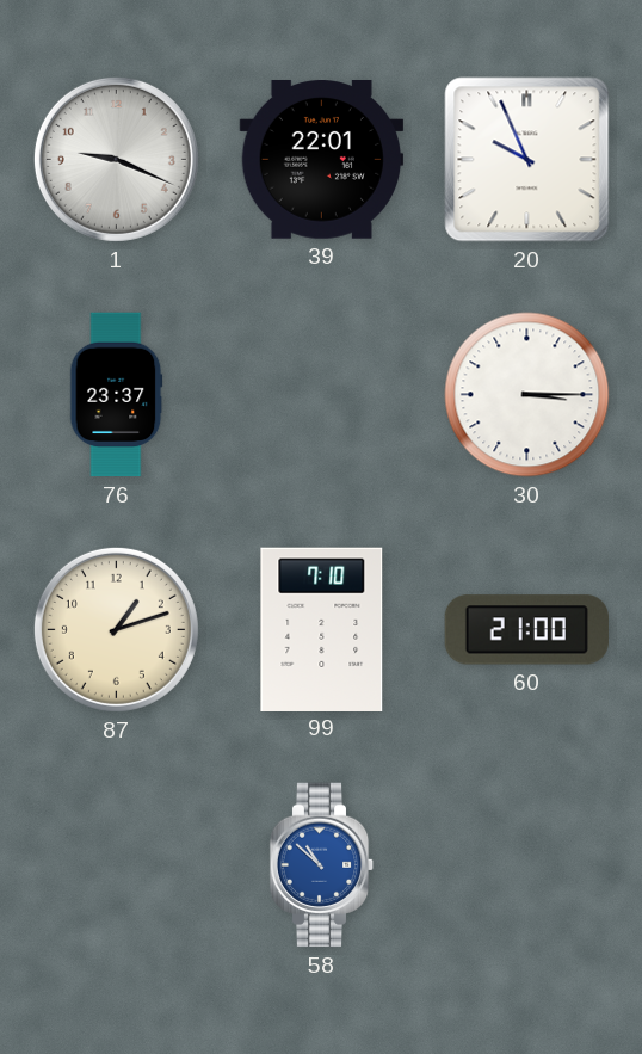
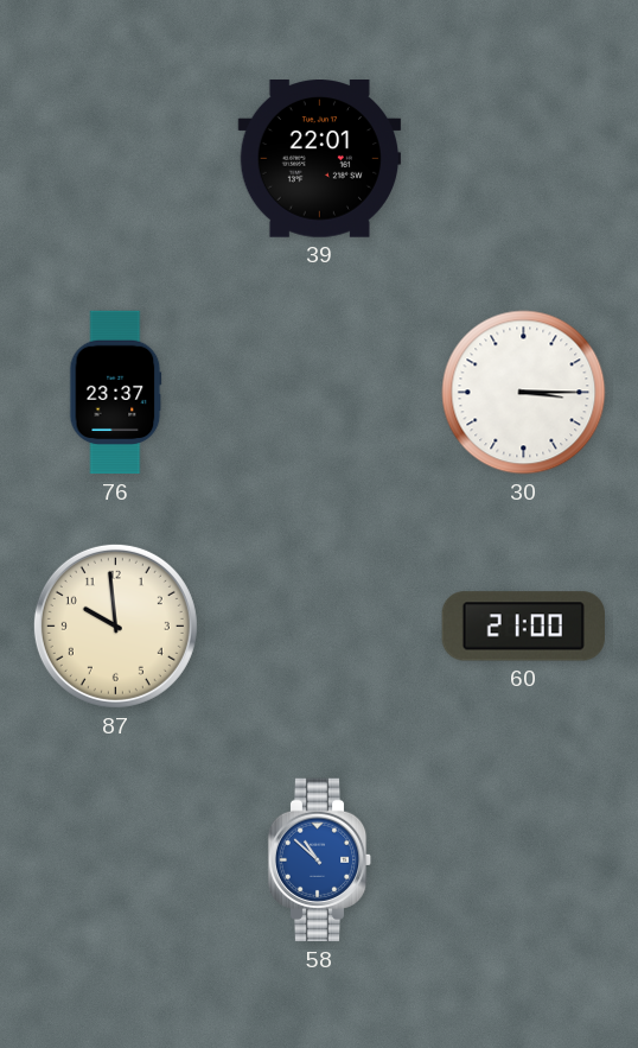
1: 9:19 -> none
20: 9:56 -> none
87: 1:12 -> 9:59
99: 7:10 -> none
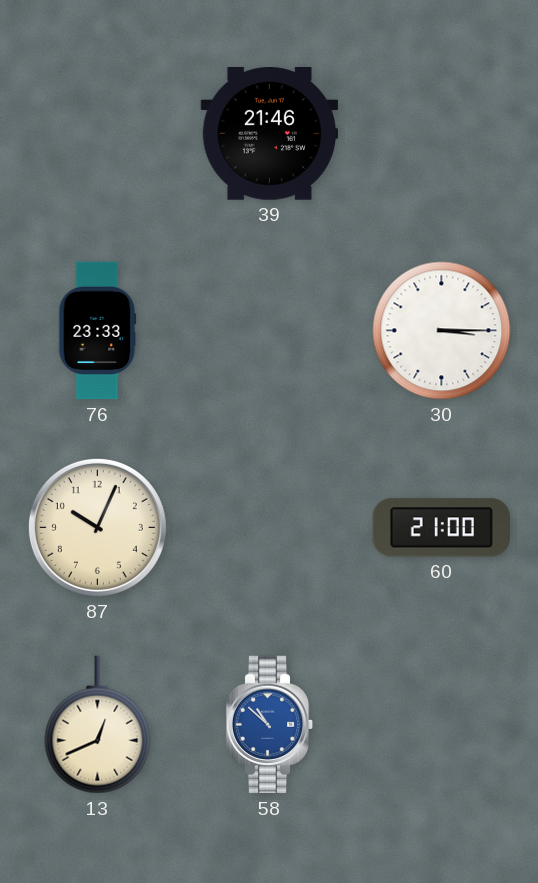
39: 22:01 -> 21:46
76: 23:37 -> 23:33
87: 9:59 -> 10:04
13: none -> 12:41
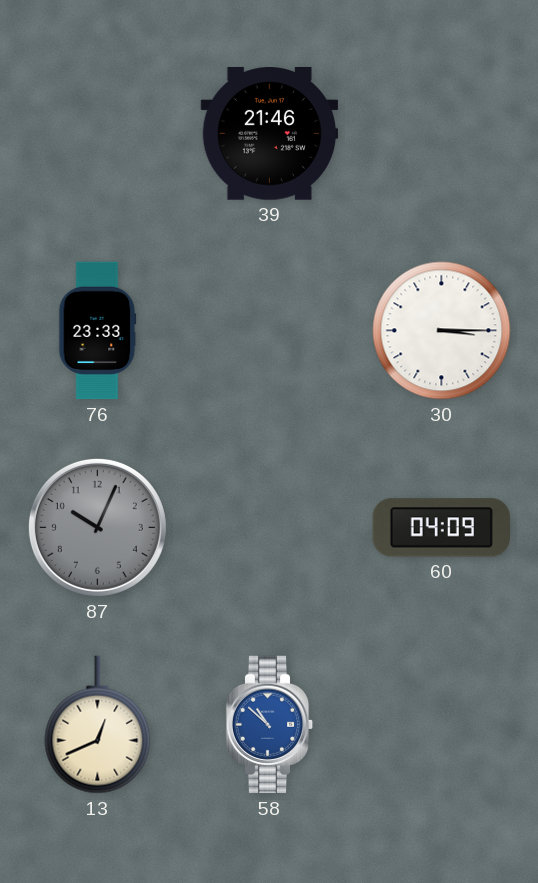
87 dial: cream -> grey
60: 21:00 -> 04:09
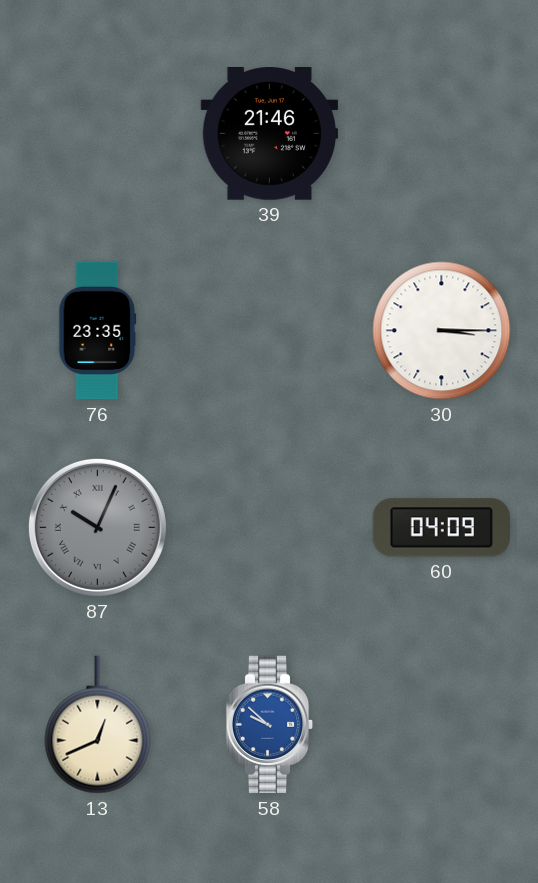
76: 23:33 -> 23:35
87 numerals: Arabic -> Roman
58: 10:52 -> 9:52
